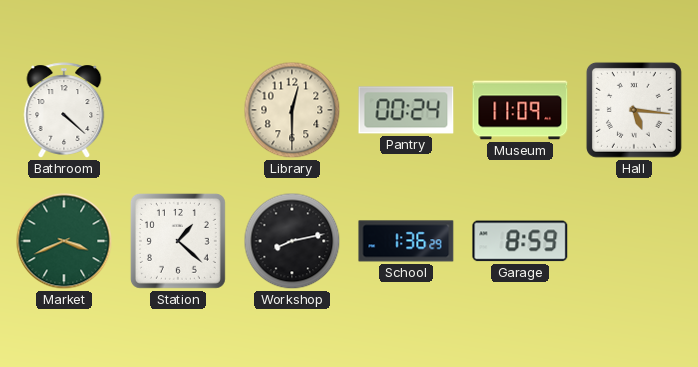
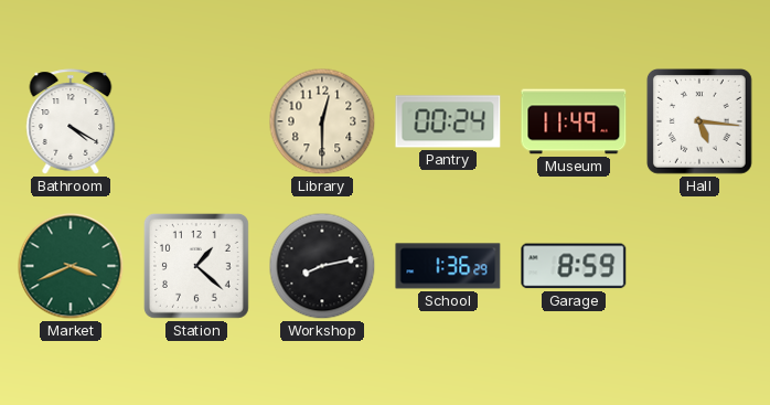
Bathroom: 4:22 -> 4:20
Museum: 11:09 -> 11:49
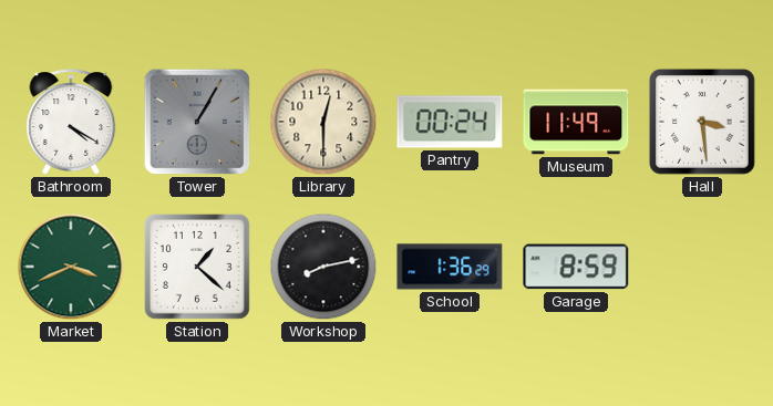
Tower: none -> 1:05
Hall: 5:16 -> 3:29
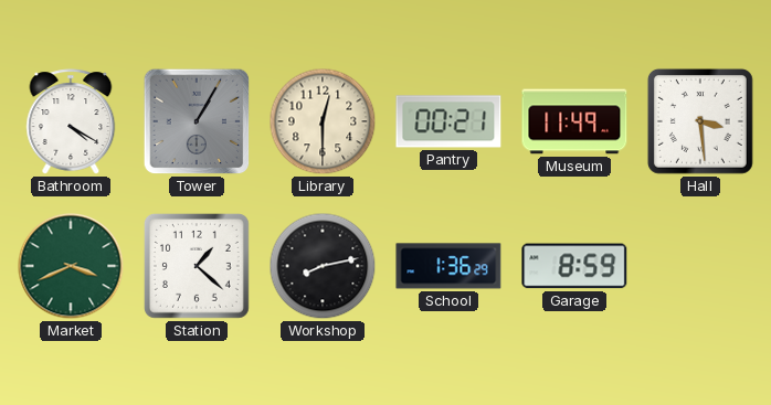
Pantry: 00:24 -> 00:21
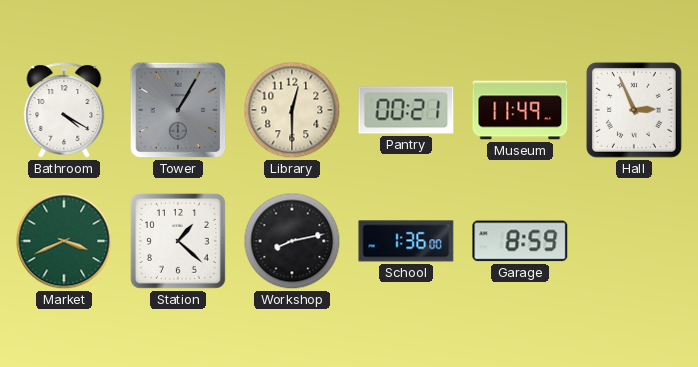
Hall: 3:29 -> 2:56
School: 1:36:29 -> 1:36:00
